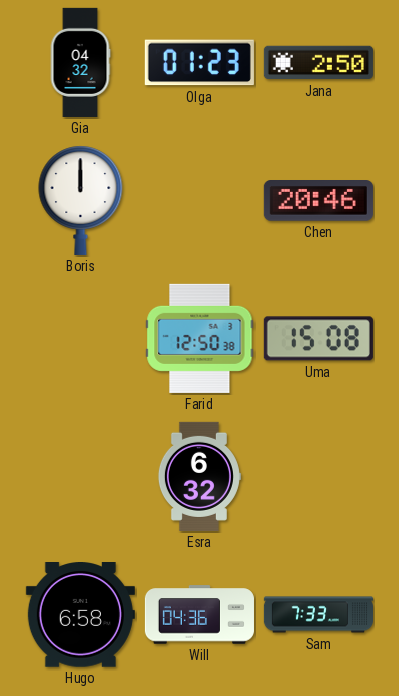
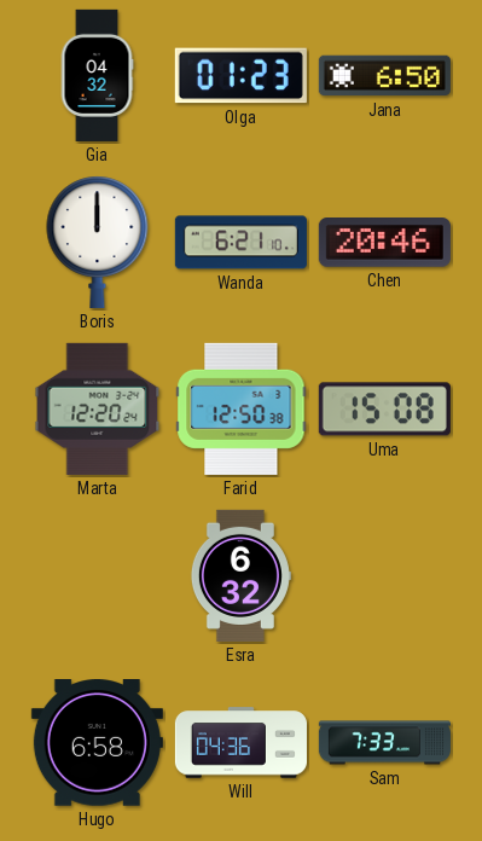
Jana: 2:50 -> 6:50
Wanda: none -> 6:21
Marta: none -> 12:20
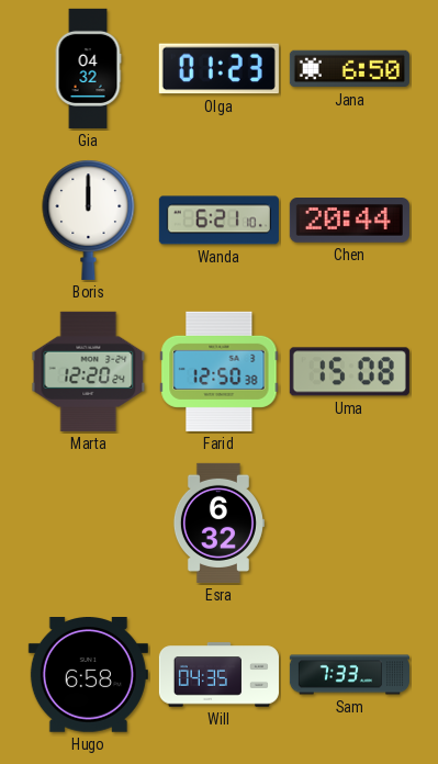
Chen: 20:46 -> 20:44
Will: 04:36 -> 04:35
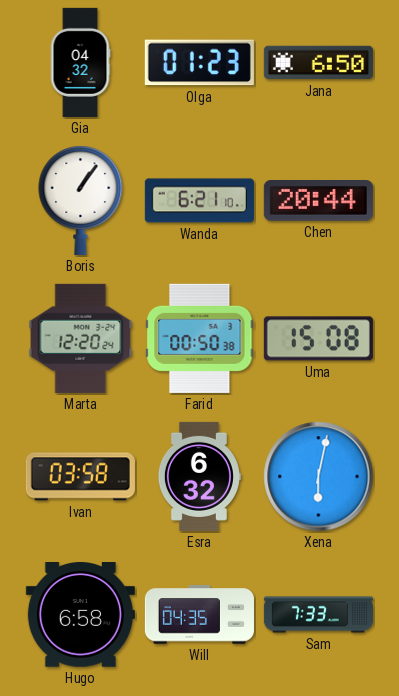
Boris: 12:00 -> 1:06
Farid: 12:50 -> 00:50
Ivan: none -> 03:58
Xena: none -> 6:02
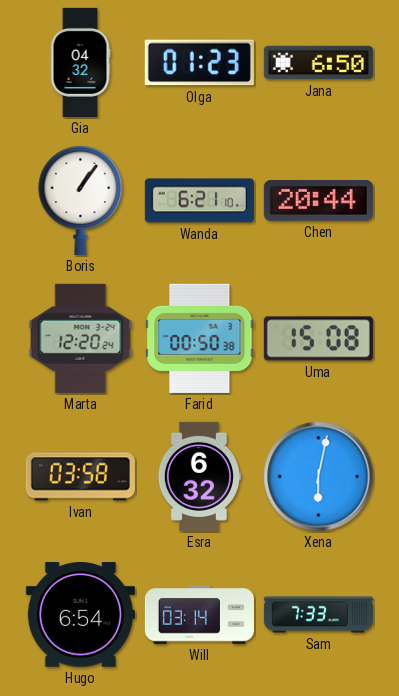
Hugo: 6:58 -> 6:54
Will: 04:35 -> 03:14
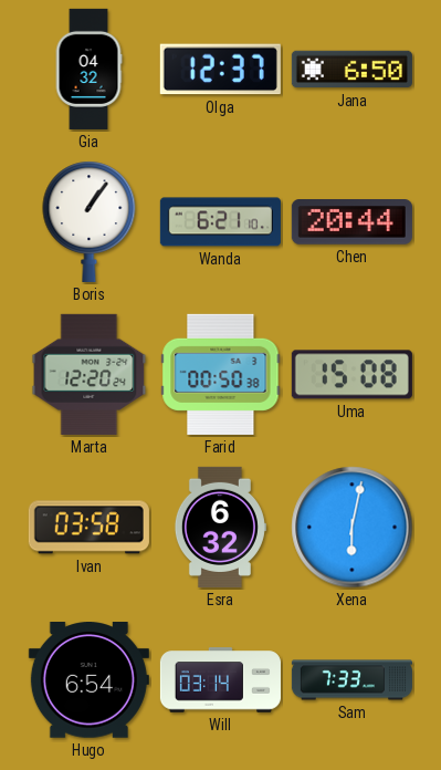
Olga: 01:23 -> 12:37
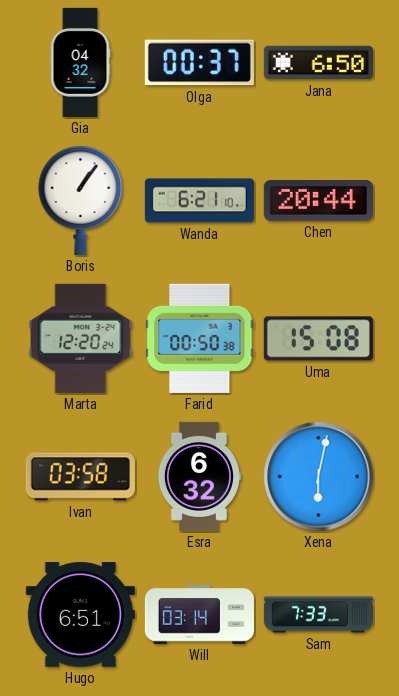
Olga: 12:37 -> 00:37
Hugo: 6:54 -> 6:51
